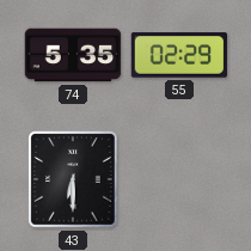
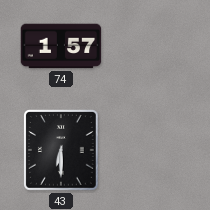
74: 5:35 -> 1:57
55: 02:29 -> none
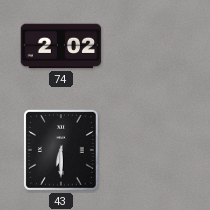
74: 1:57 -> 2:02
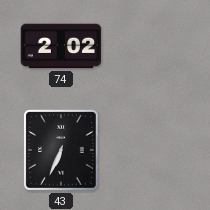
43: 6:30 -> 6:34
